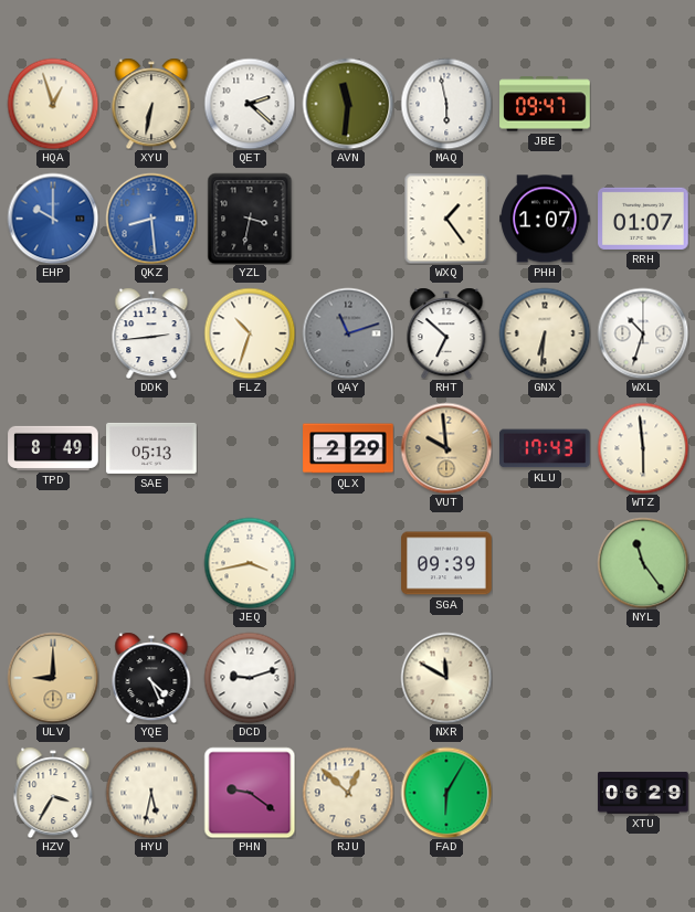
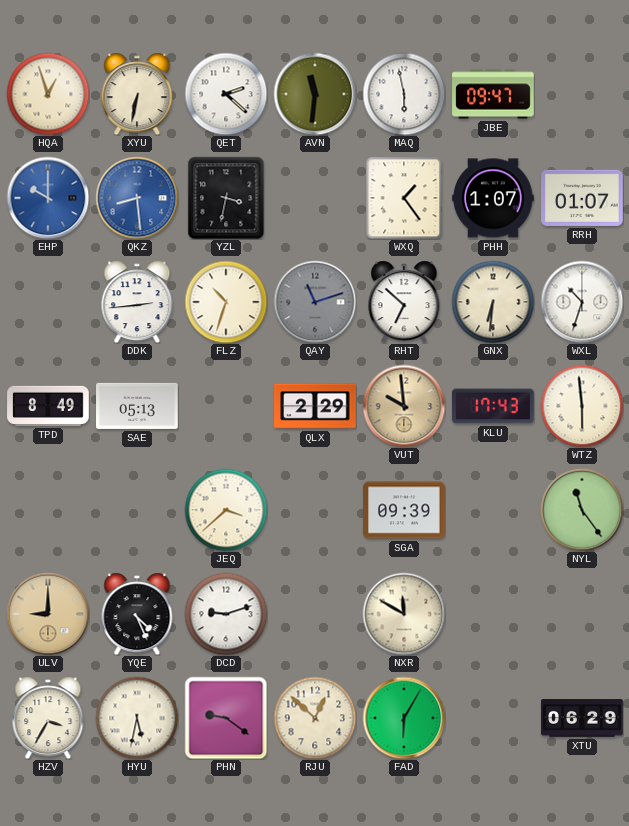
JEQ: 3:43 -> 3:38
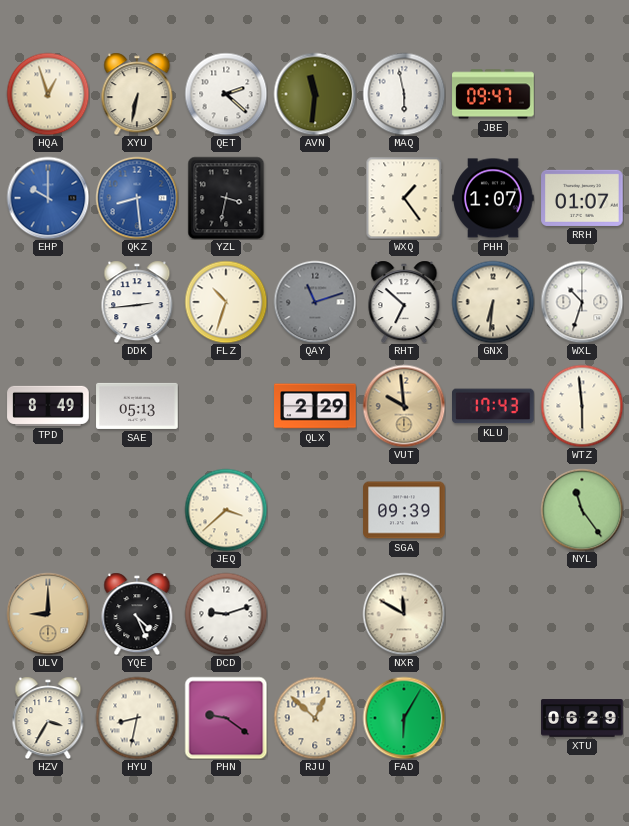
HYU: 5:32 -> 8:32
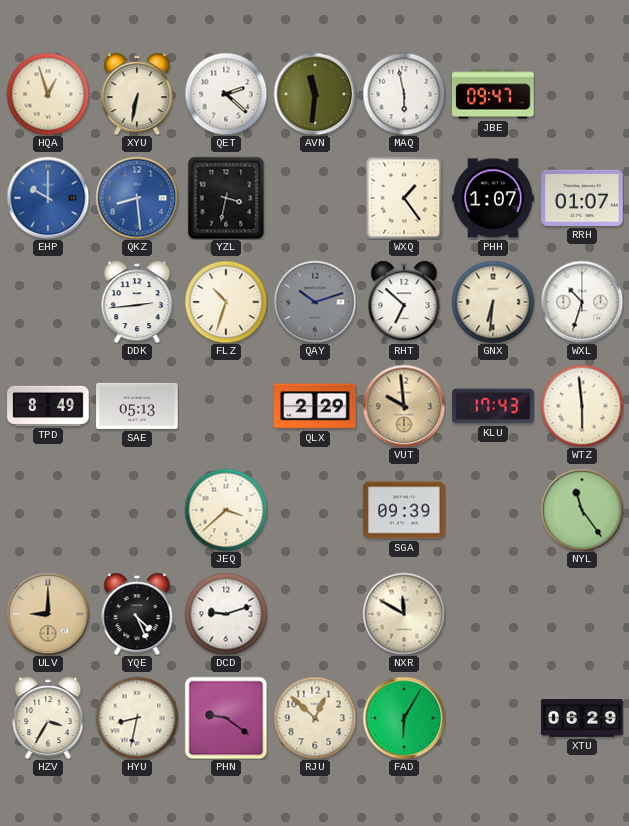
QAY: 11:12 -> 10:12
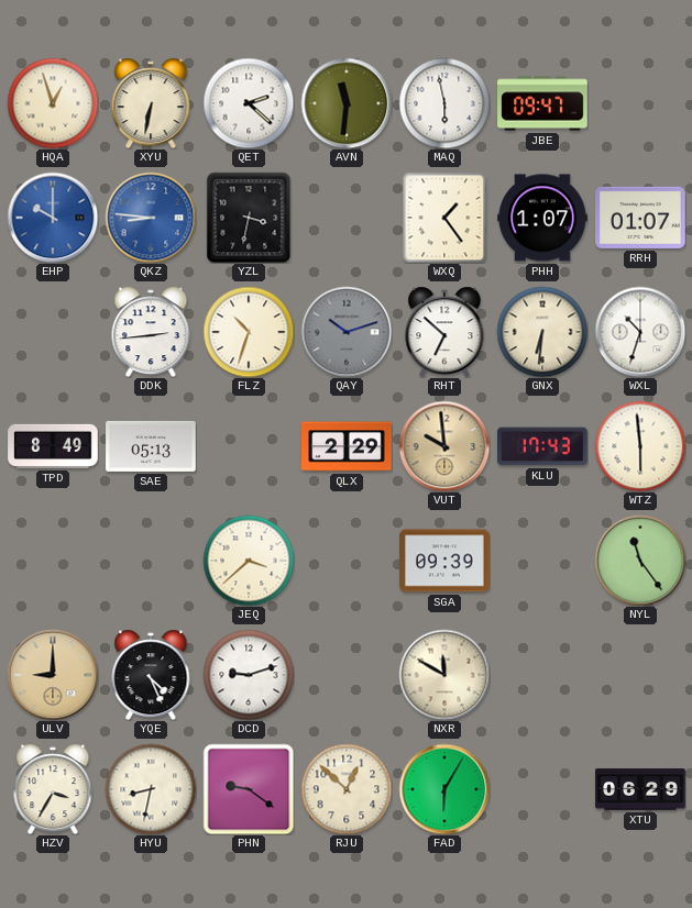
QKZ: 8:29 -> 8:46
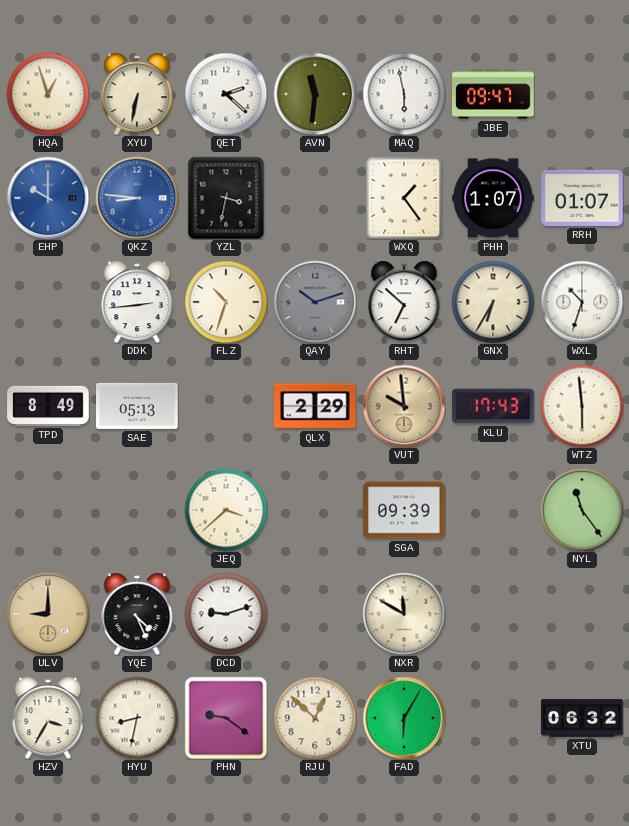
GNX: 6:31 -> 6:35
XTU: 06:29 -> 06:32
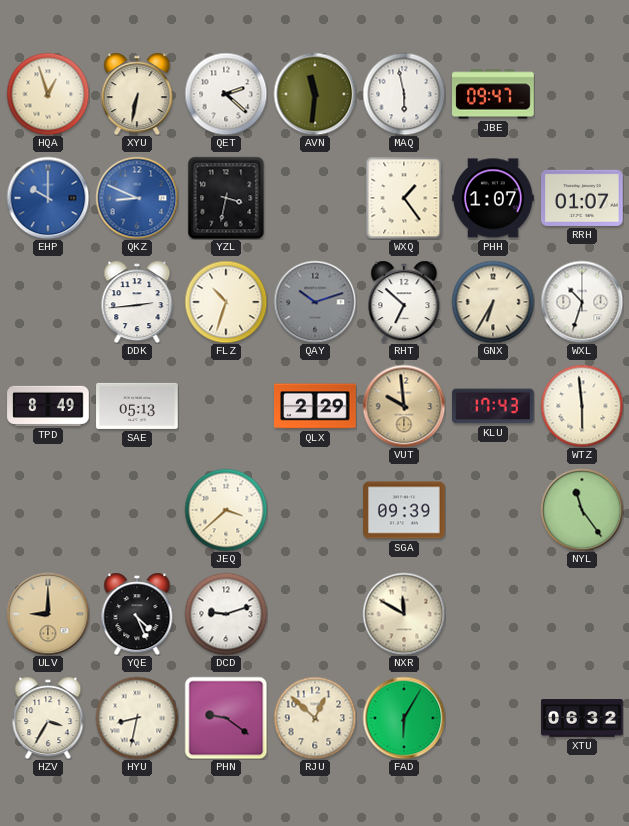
QKZ: 8:46 -> 8:49
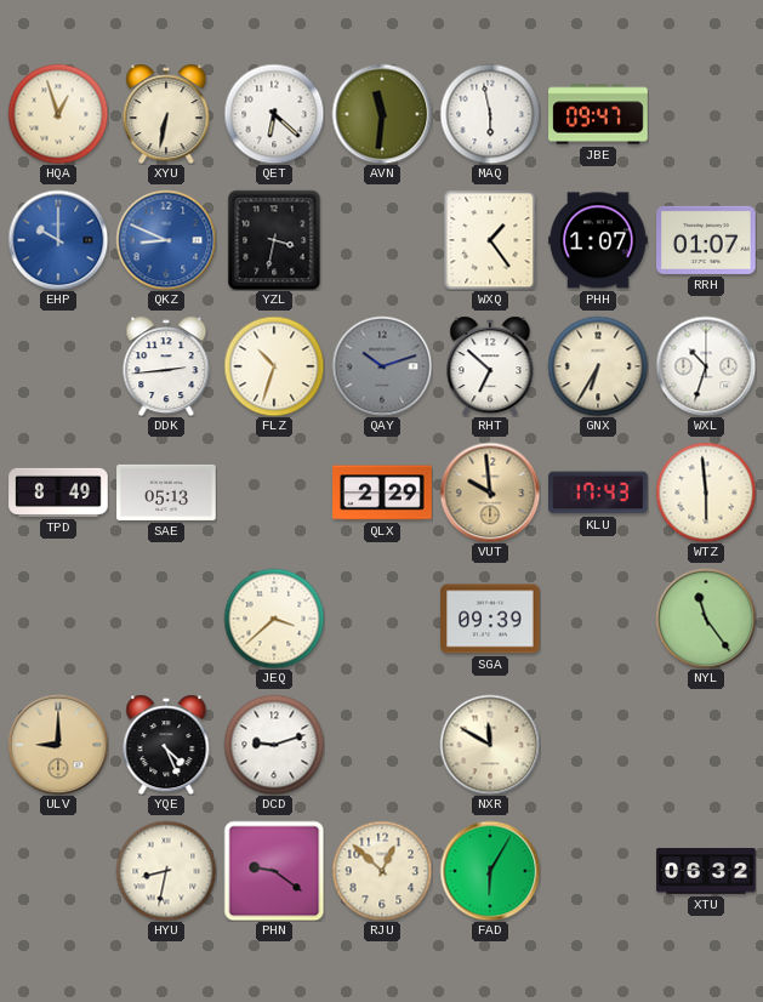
QET: 2:22 -> 6:22
HZV: 3:35 -> none
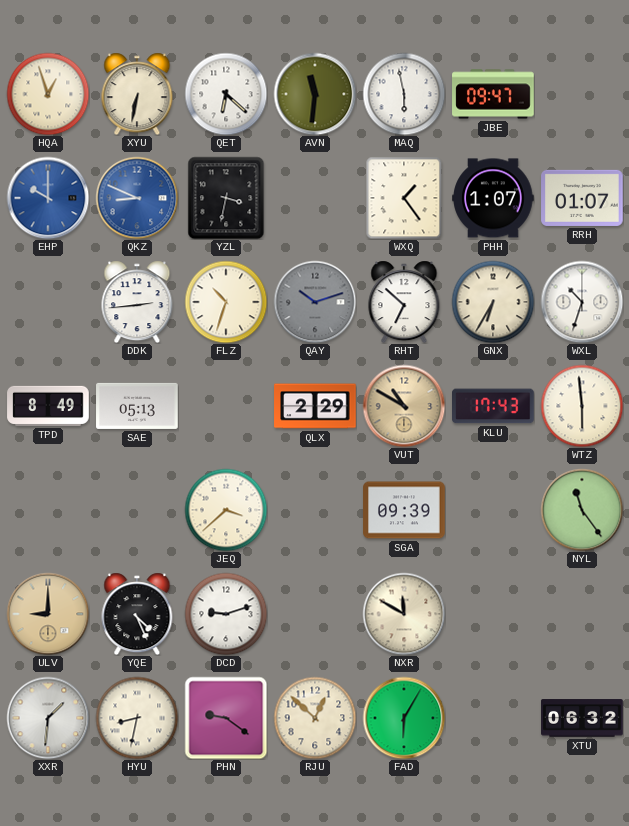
VUT: 9:59 -> 10:50
XXR: none -> 1:31
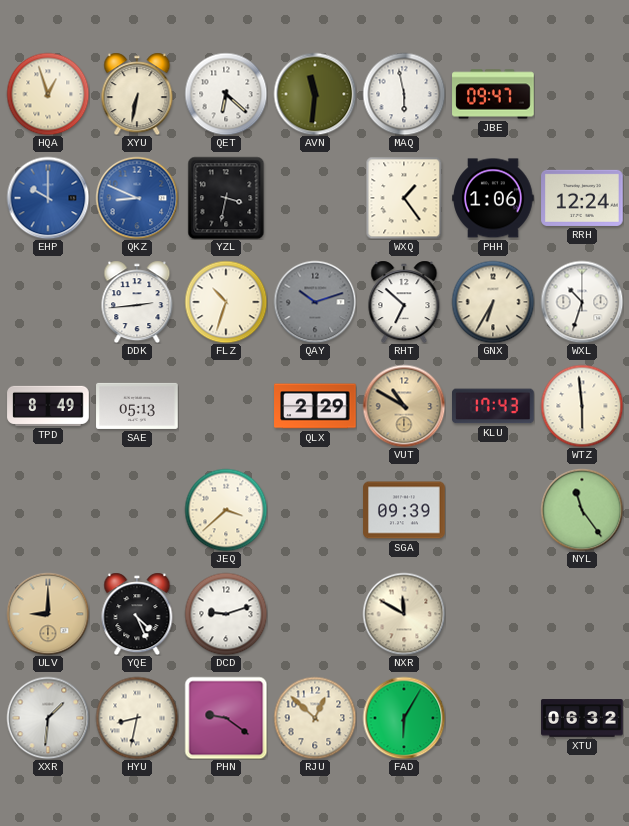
PHH: 1:07 -> 1:06
RRH: 01:07 -> 12:24
